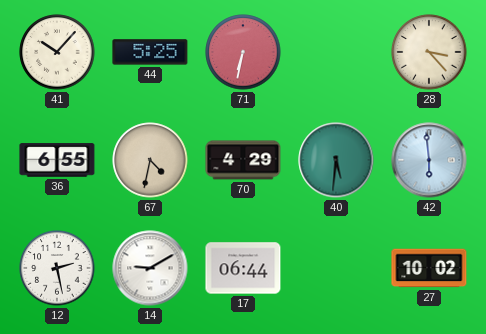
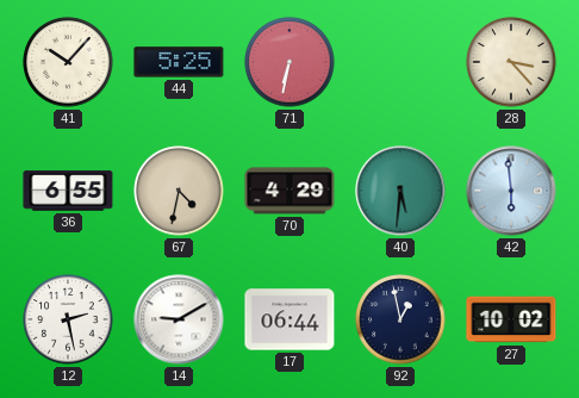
92: none -> 12:58
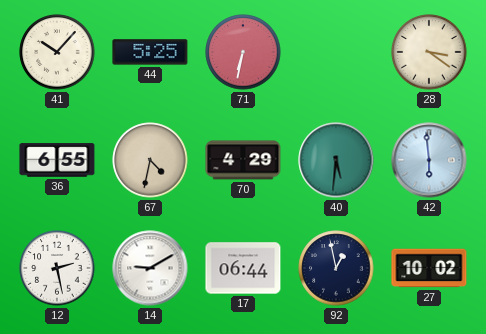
28: 3:23 -> 3:21
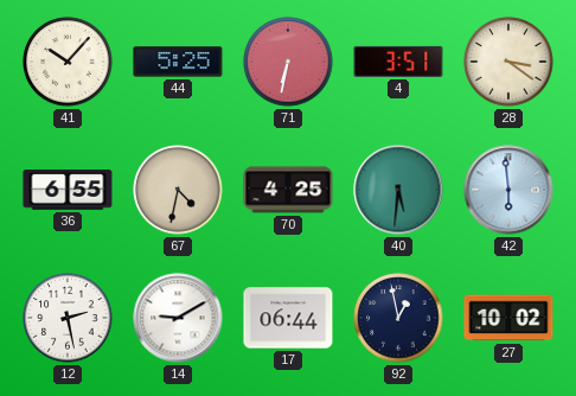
4: none -> 3:51
70: 4:29 -> 4:25
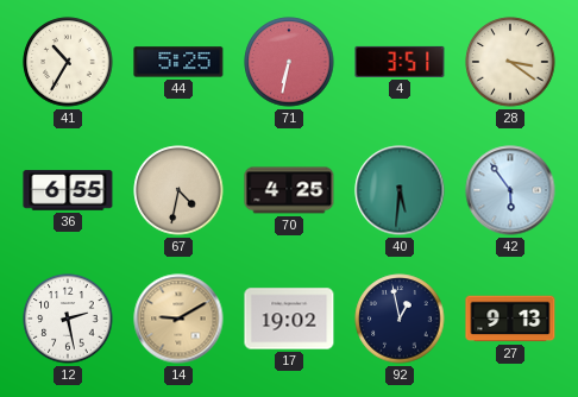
41: 10:07 -> 10:35
42: 5:59 -> 5:54
14 dial: white -> champagne
17: 06:44 -> 19:02
27: 10:02 -> 9:13
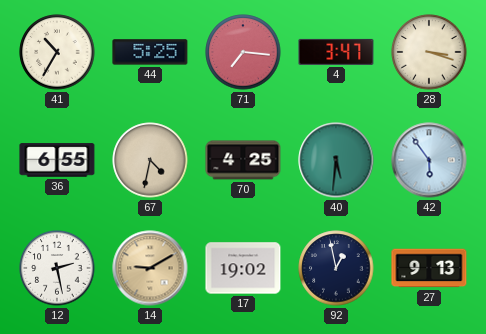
71: 6:32 -> 7:16
4: 3:51 -> 3:47
28: 3:21 -> 3:18
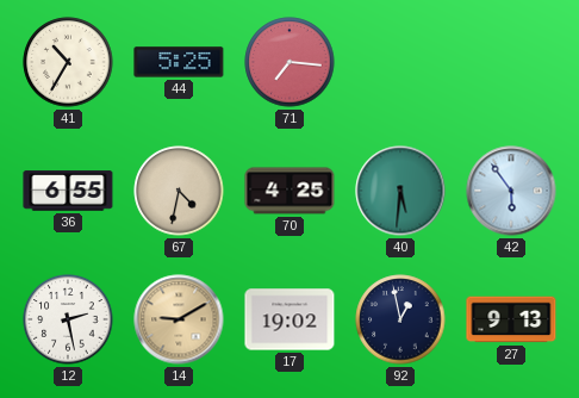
4: 3:47 -> none
28: 3:18 -> none
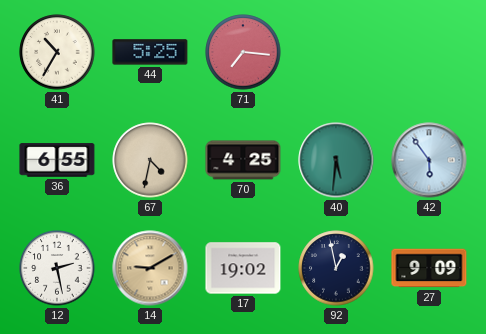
27: 9:13 -> 9:09
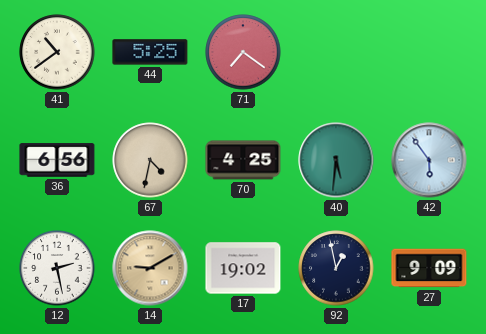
41: 10:35 -> 10:39
71: 7:16 -> 7:21
36: 6:55 -> 6:56
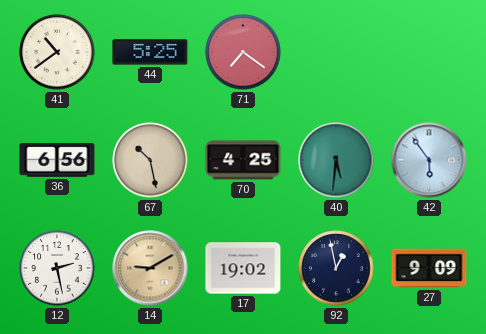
67: 4:32 -> 10:28
